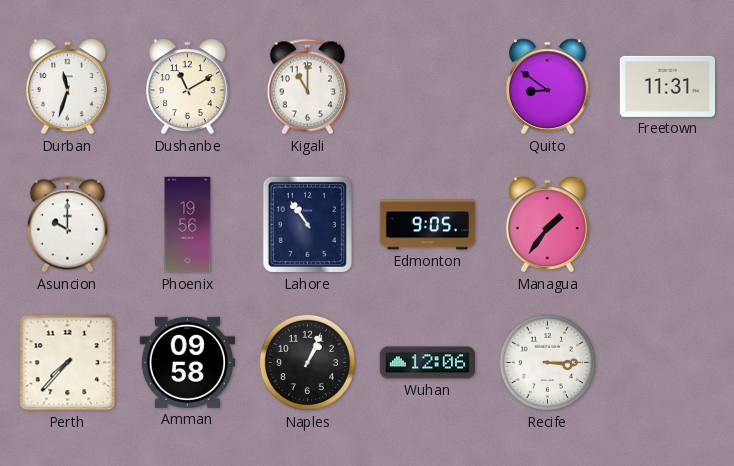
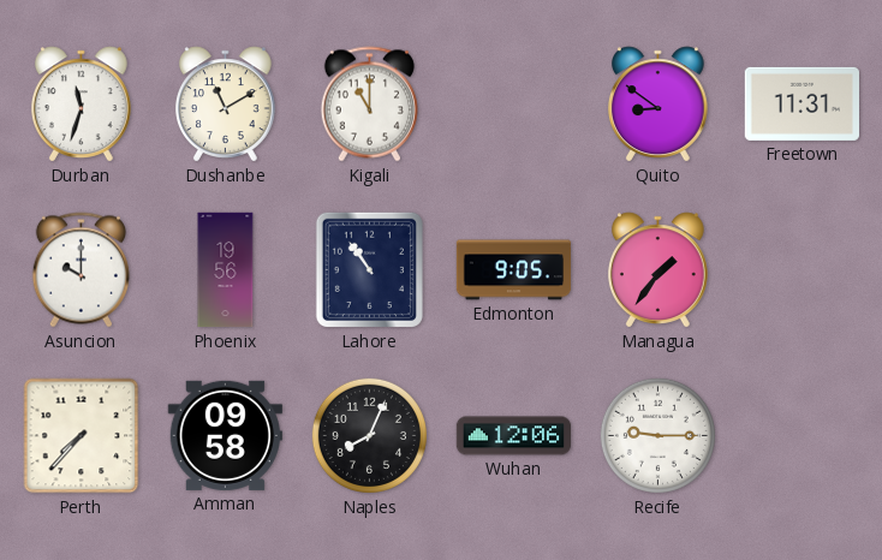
Naples: 1:04 -> 8:04
Recife: 3:15 -> 9:15
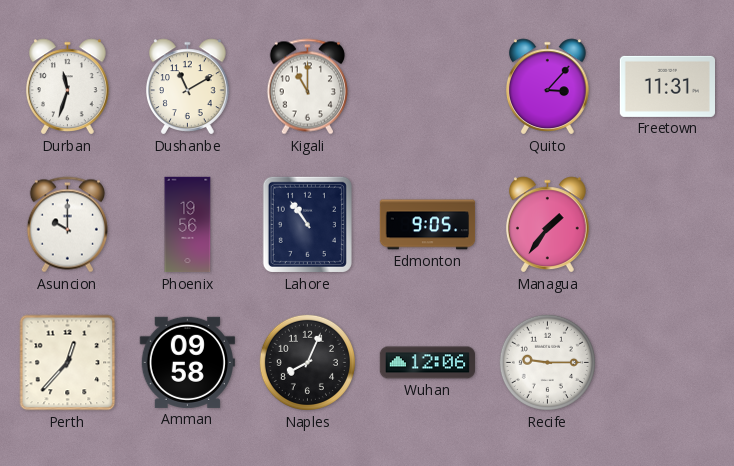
Quito: 8:51 -> 3:07
Perth: 7:37 -> 12:37
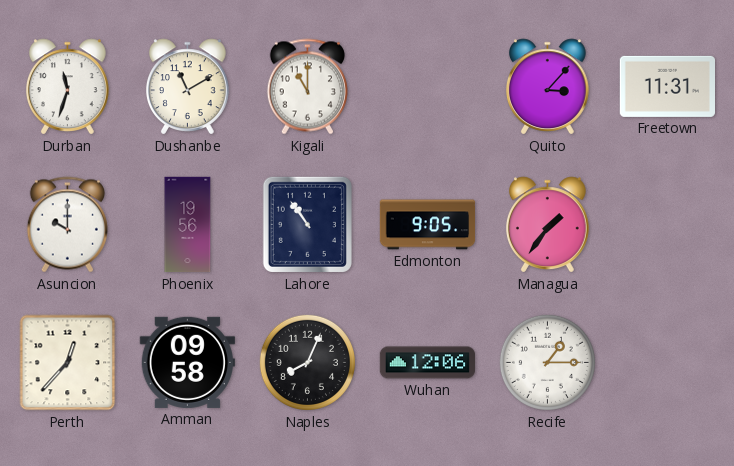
Recife: 9:15 -> 1:15
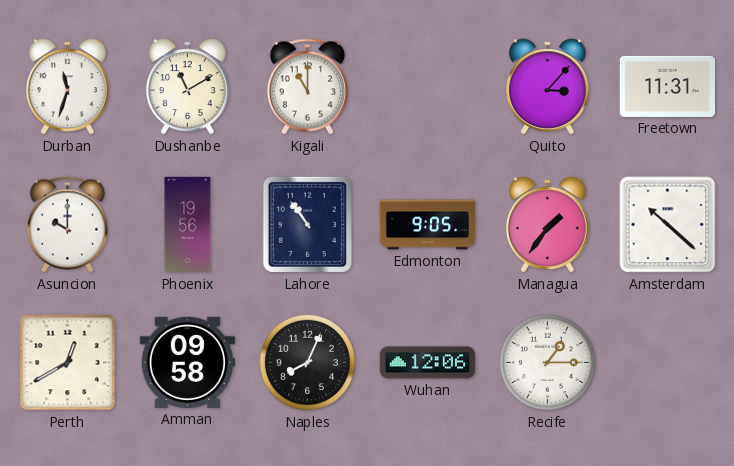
Amsterdam: none -> 10:22
Perth: 12:37 -> 12:40
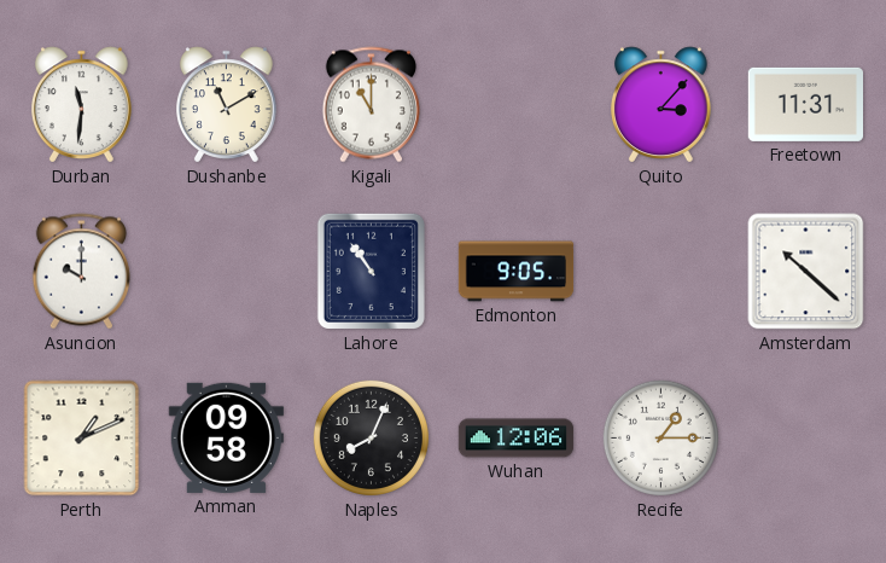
Durban: 11:33 -> 11:31
Phoenix: 19:56 -> none
Managua: 1:36 -> none
Perth: 12:40 -> 1:11
